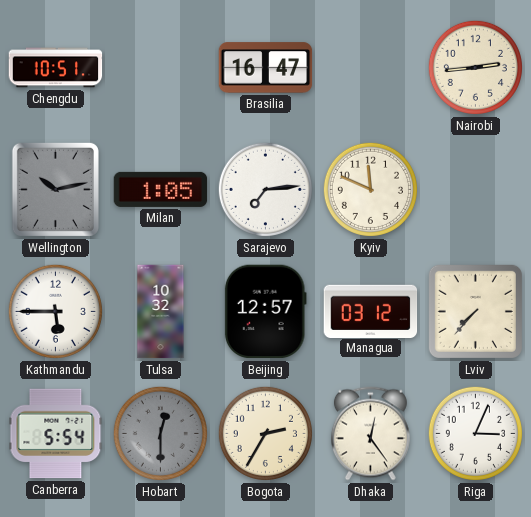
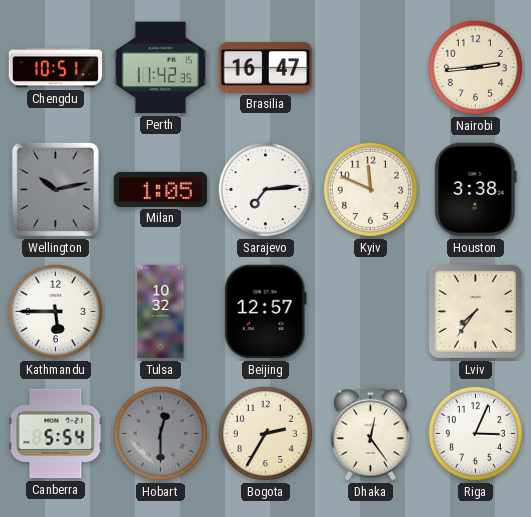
Perth: none -> 11:42
Houston: none -> 3:38
Managua: 03:12 -> none
Lviv: 7:37 -> 7:36
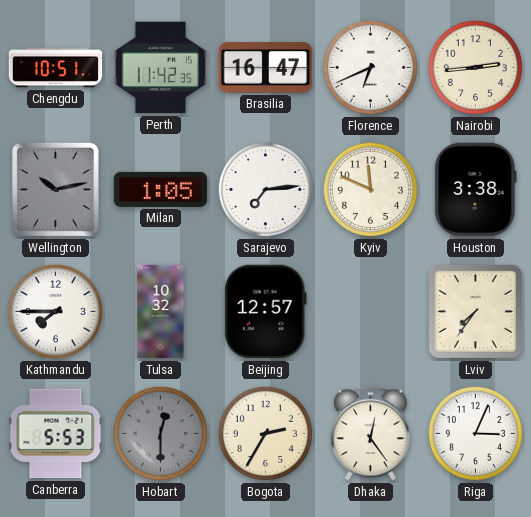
Florence: none -> 6:41
Kathmandu: 5:45 -> 7:45
Canberra: 5:54 -> 5:53
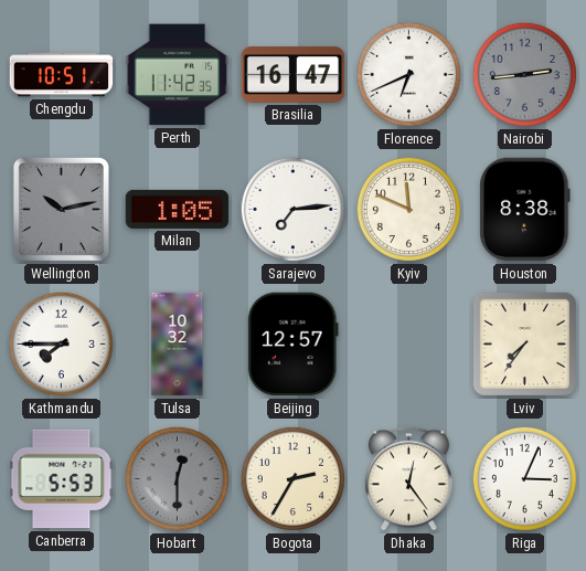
Nairobi dial: cream -> grey
Houston: 3:38 -> 8:38
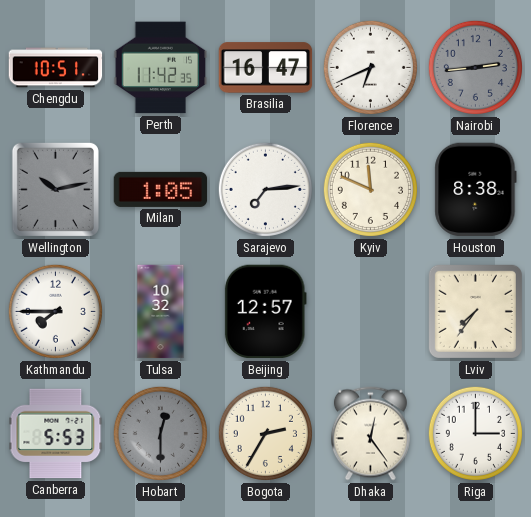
Riga: 3:04 -> 3:00
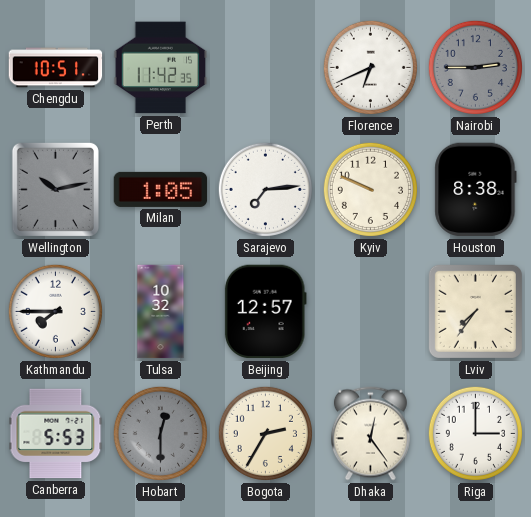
Brasilia: 16:47 -> none
Nairobi: 2:44 -> 2:45
Kyiv: 11:49 -> 9:49
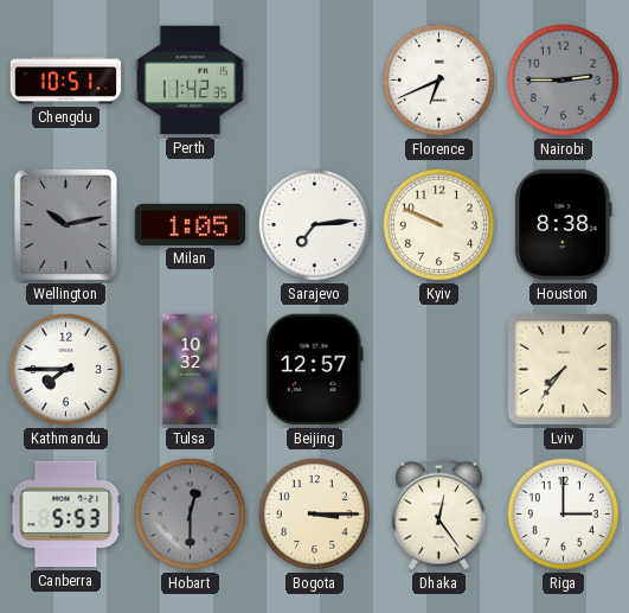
Bogota: 2:35 -> 3:15
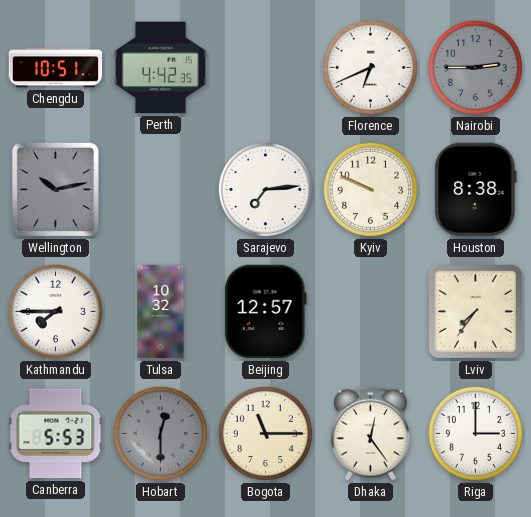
Perth: 11:42 -> 4:42
Milan: 1:05 -> none
Bogota: 3:15 -> 11:15
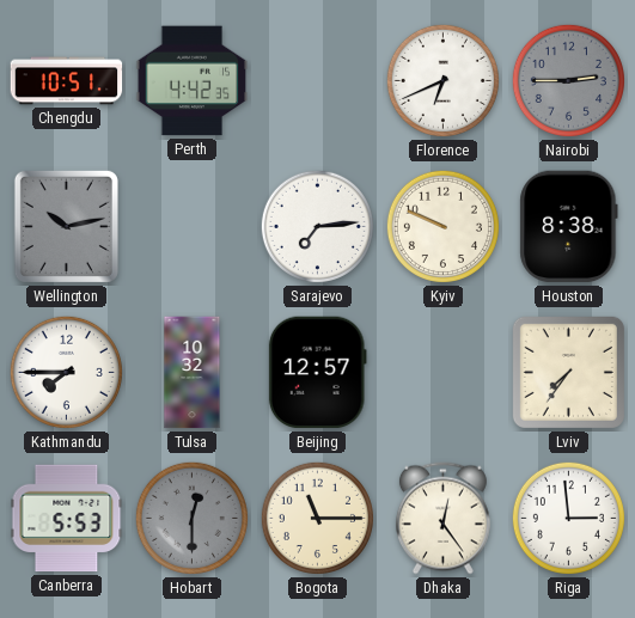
Riga: 3:00 -> 2:59
